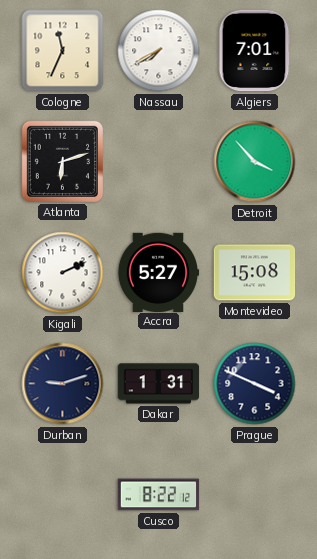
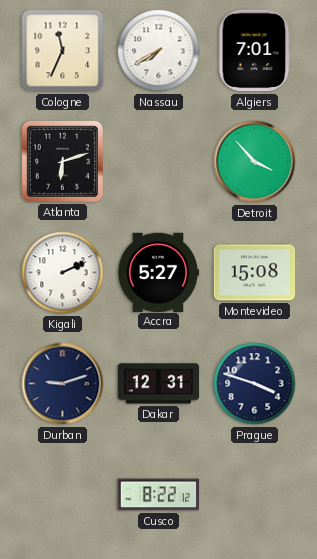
Dakar: 1:31 -> 12:31
Prague: 3:49 -> 3:48
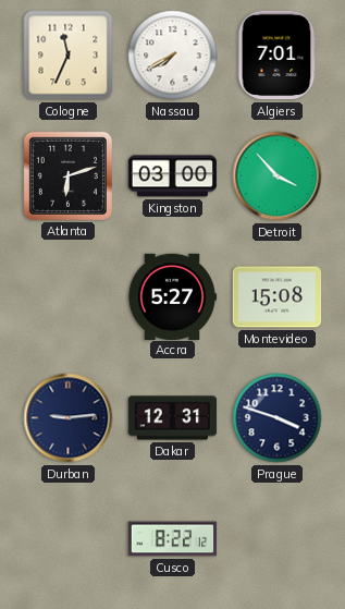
Kingston: none -> 03:00
Kigali: 2:11 -> none
Durban: 9:12 -> 9:14
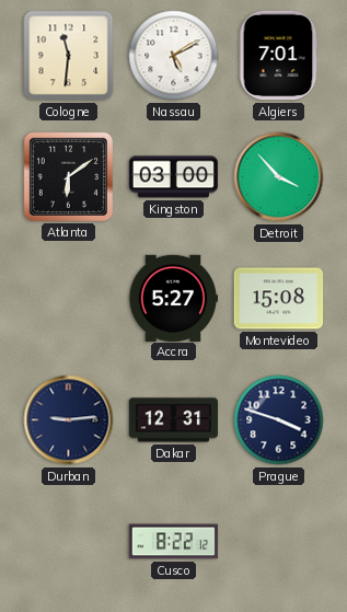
Cologne: 11:34 -> 11:31
Nassau: 7:40 -> 5:10
Atlanta: 6:12 -> 6:09
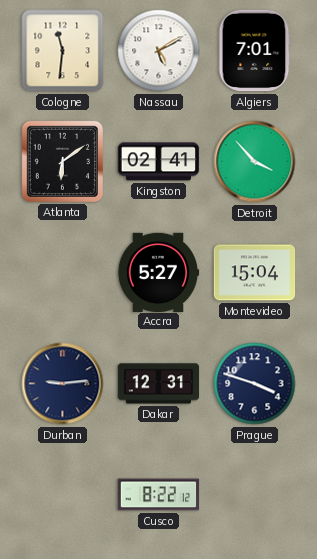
Kingston: 03:00 -> 02:41
Montevideo: 15:08 -> 15:04
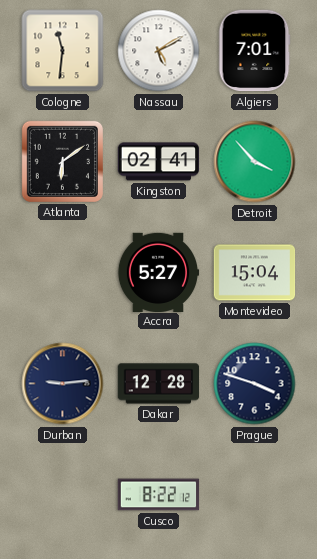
Dakar: 12:31 -> 12:28
